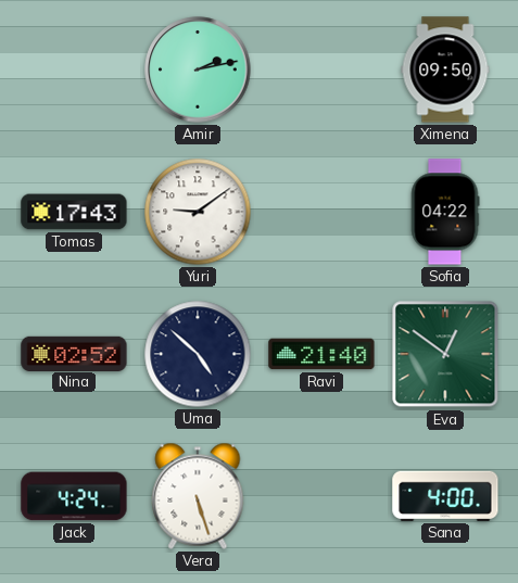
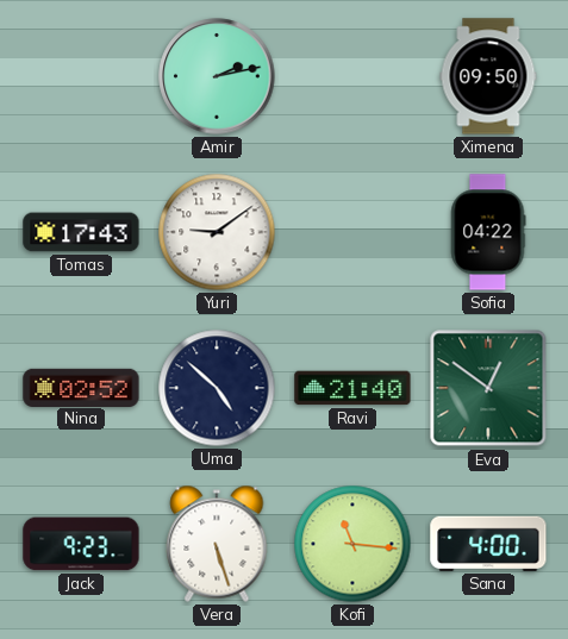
Jack: 4:24 -> 9:23
Kofi: none -> 11:16
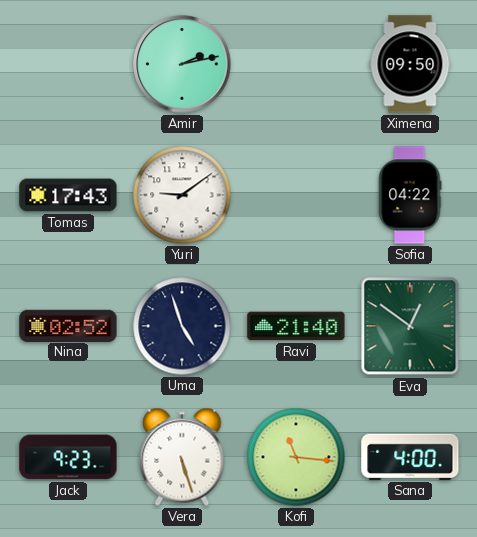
Uma: 4:52 -> 4:57
